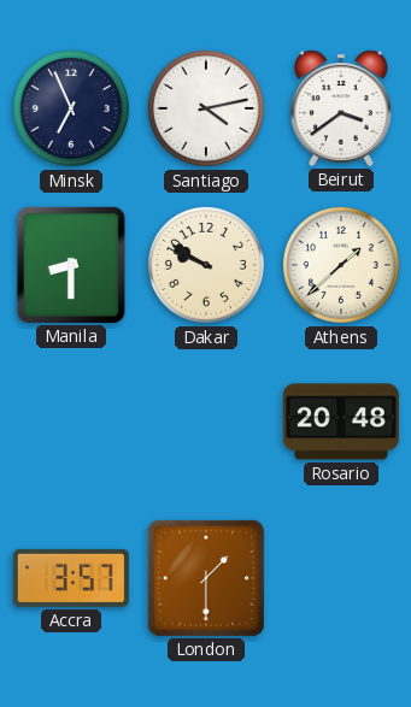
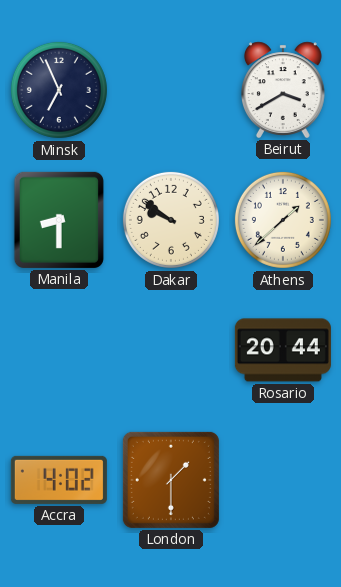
Santiago: 4:13 -> none
Beirut: 3:39 -> 3:40
Dakar: 9:50 -> 9:51
Rosario: 20:48 -> 20:44
Accra: 3:57 -> 4:02
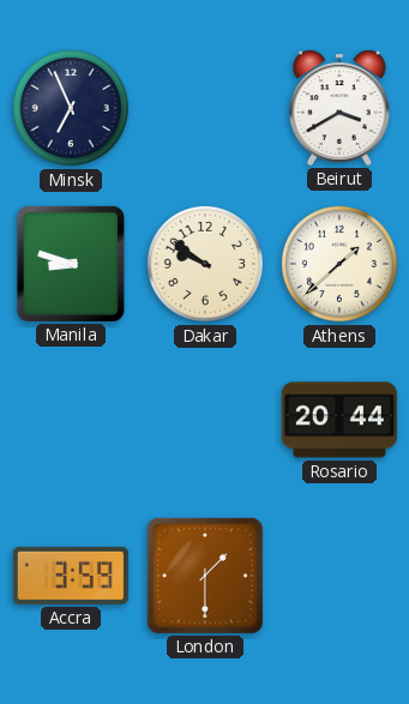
Manila: 8:30 -> 8:48
Accra: 4:02 -> 3:59
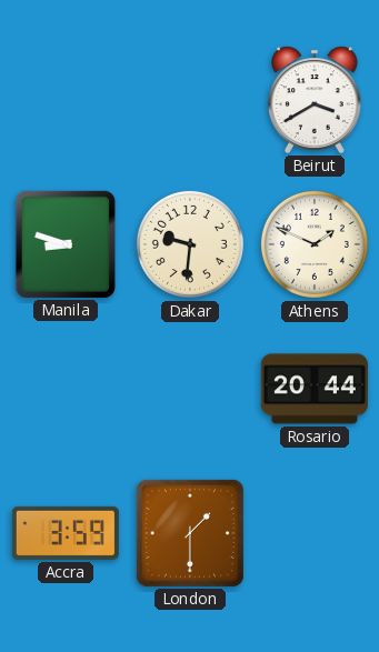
Minsk: 6:56 -> none
Dakar: 9:51 -> 9:31
Athens: 1:38 -> 1:49
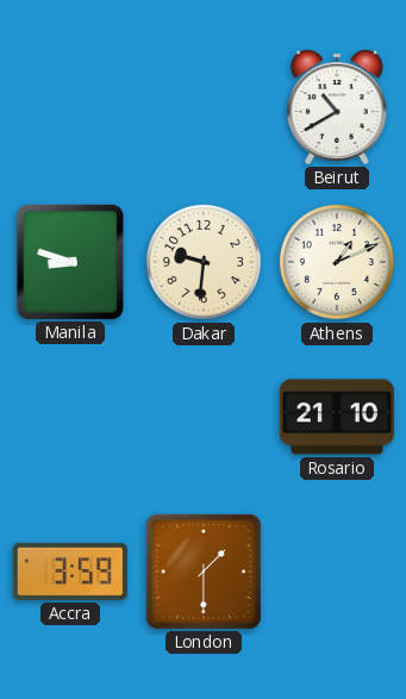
Beirut: 3:40 -> 10:40
Athens: 1:49 -> 1:11
Rosario: 20:44 -> 21:10
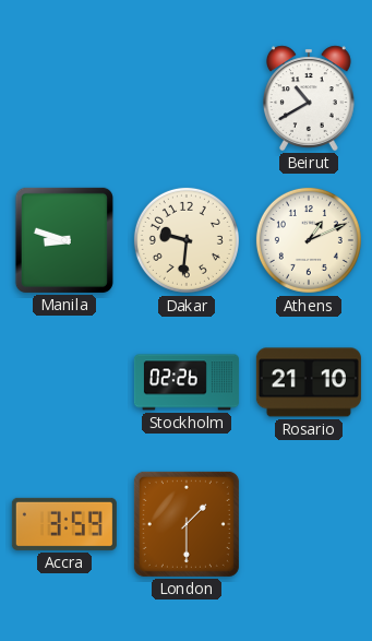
Stockholm: none -> 02:26
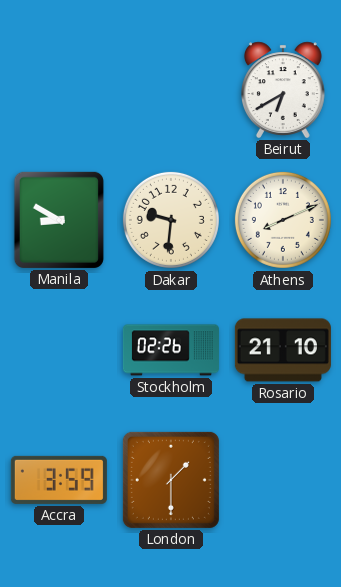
Beirut: 10:40 -> 6:40
Manila: 8:48 -> 8:50
Athens: 1:11 -> 8:11
